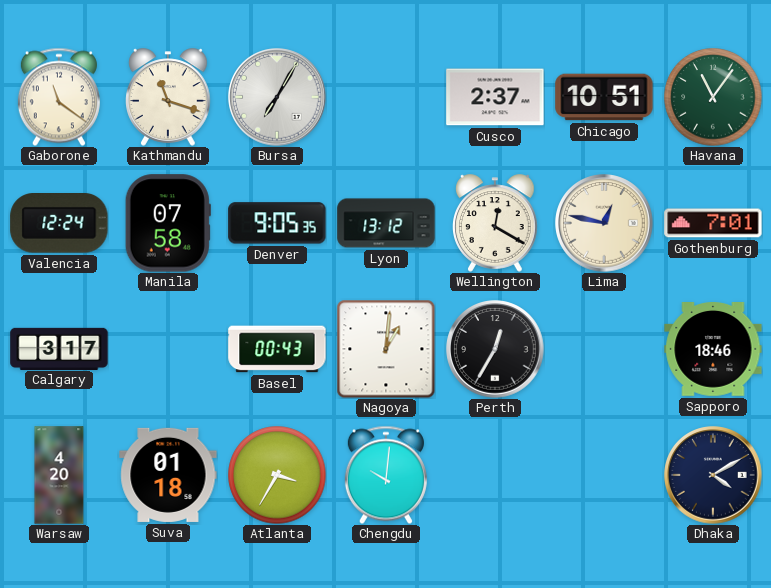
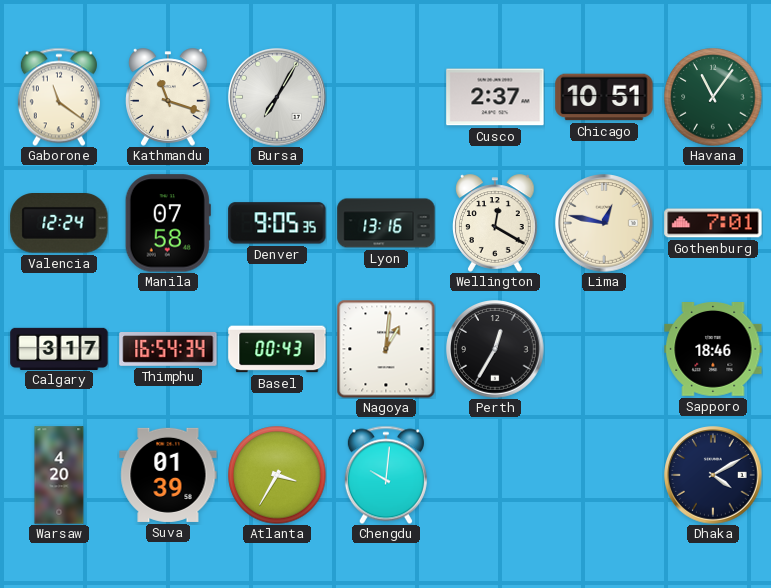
Lyon: 13:12 -> 13:16
Thimphu: none -> 16:54
Suva: 01:18 -> 01:39
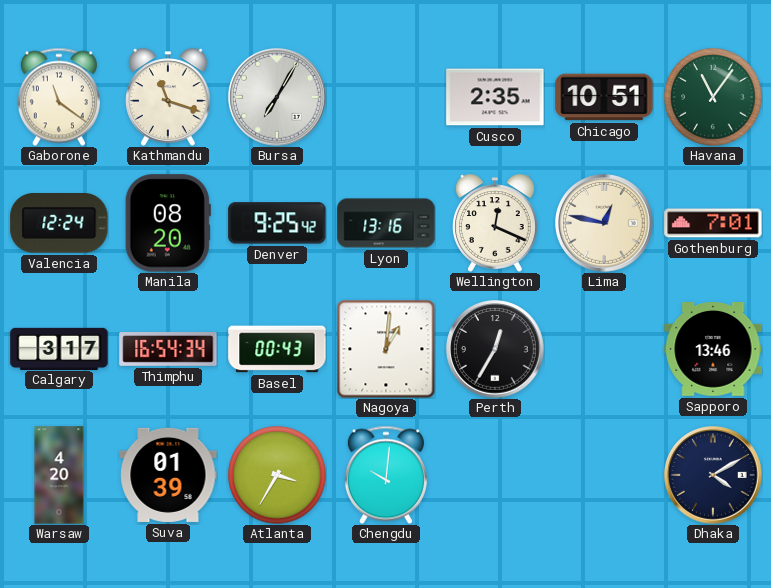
Cusco: 2:37 -> 2:35
Manila: 07:58 -> 08:20
Denver: 9:05 -> 9:25
Wellington: 12:20 -> 12:19
Sapporo: 18:46 -> 13:46
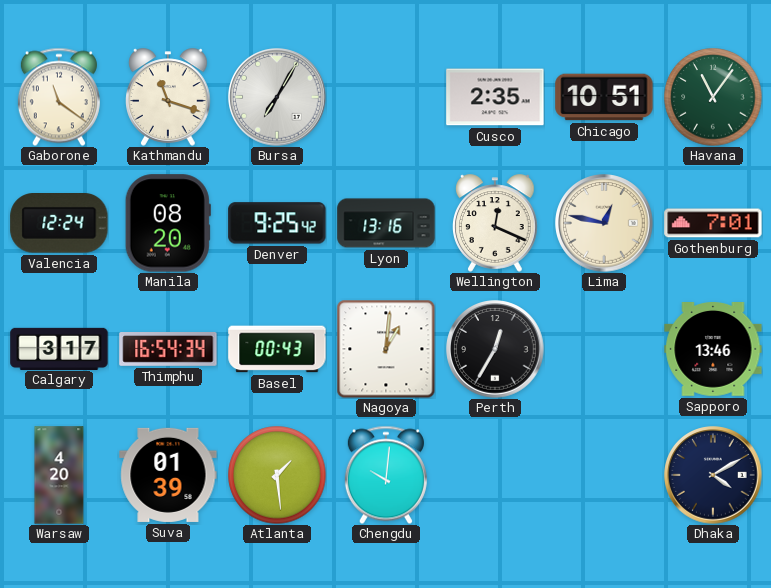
Atlanta: 3:35 -> 1:29
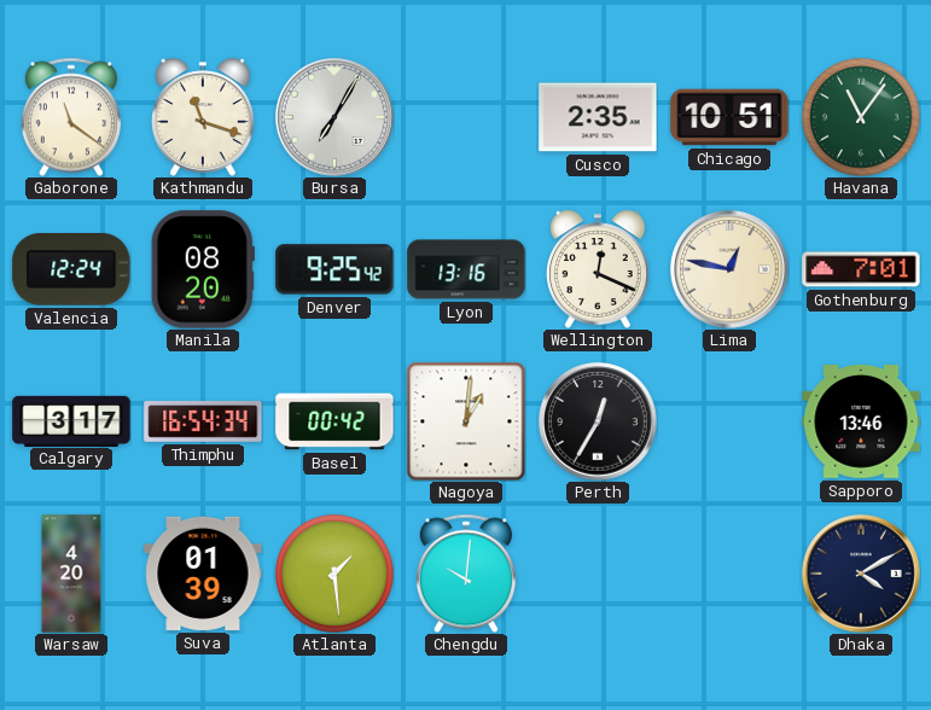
Basel: 00:43 -> 00:42
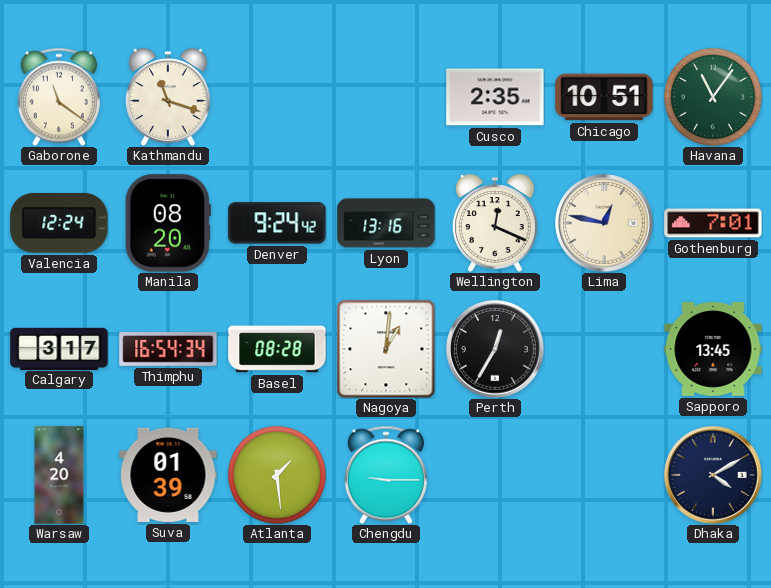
Bursa: 7:05 -> none
Denver: 9:25 -> 9:24
Basel: 00:42 -> 08:28
Sapporo: 13:46 -> 13:45
Chengdu: 10:01 -> 9:15
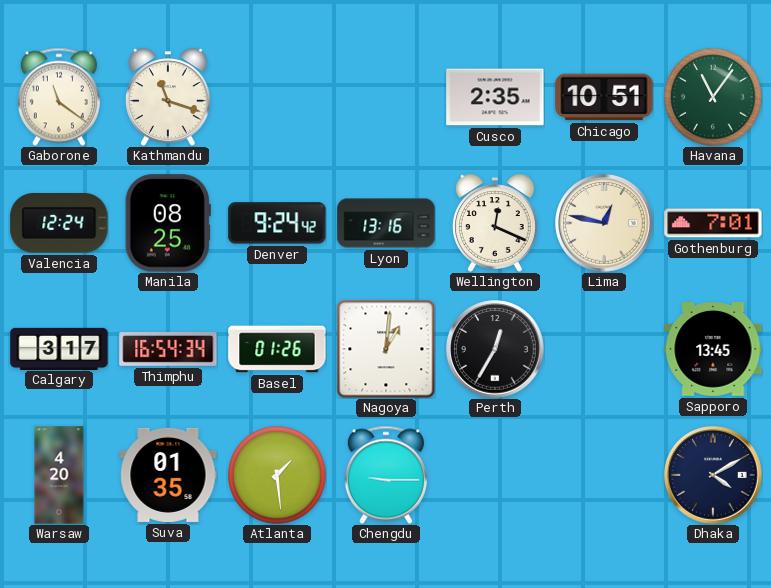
Manila: 08:20 -> 08:25
Basel: 08:28 -> 01:26
Suva: 01:39 -> 01:35
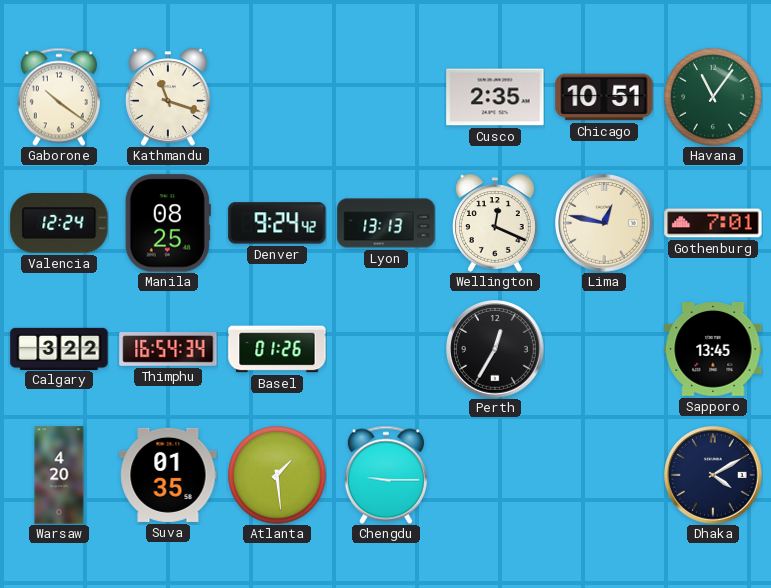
Gaborone: 11:21 -> 10:21
Lyon: 13:16 -> 13:13
Calgary: 3:17 -> 3:22
Nagoya: 1:01 -> none
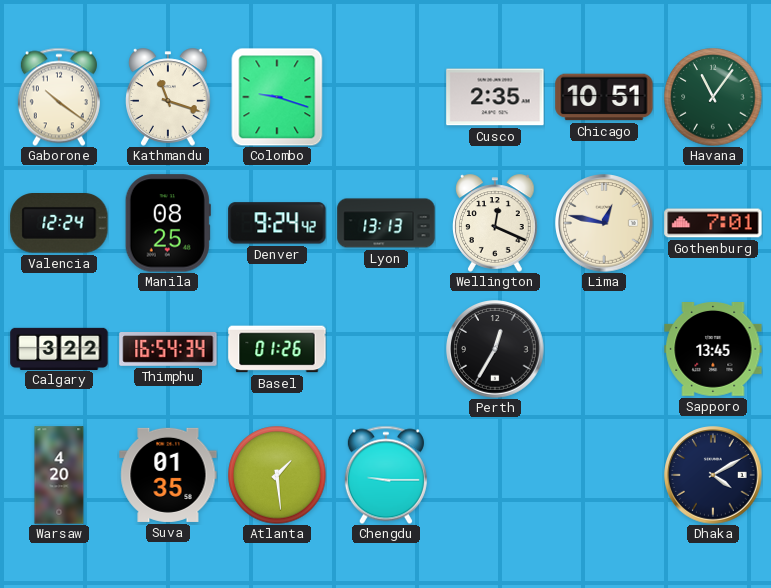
Colombo: none -> 9:18
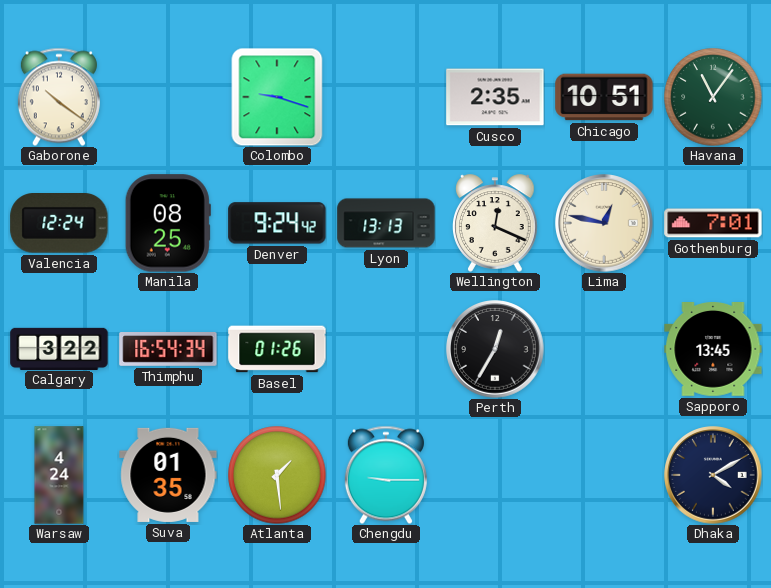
Kathmandu: 11:18 -> none
Warsaw: 4:20 -> 4:24
